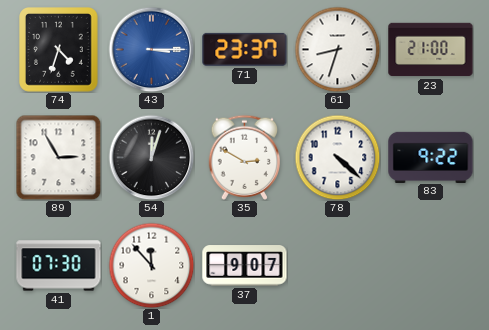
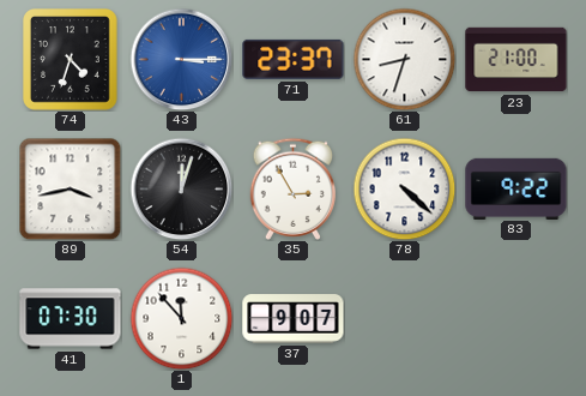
89: 2:55 -> 3:43
35: 2:50 -> 2:55
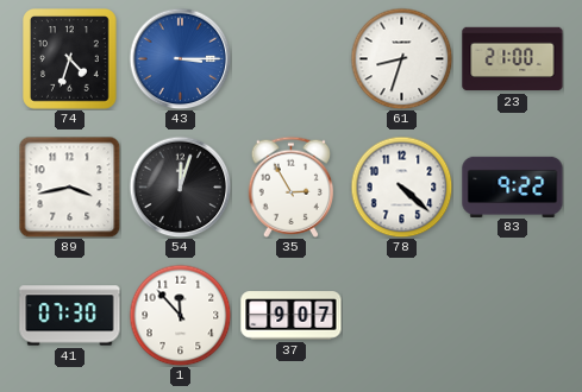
71: 23:37 -> none
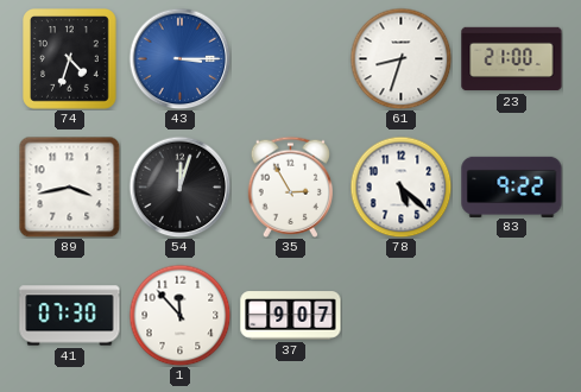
78: 4:22 -> 5:22
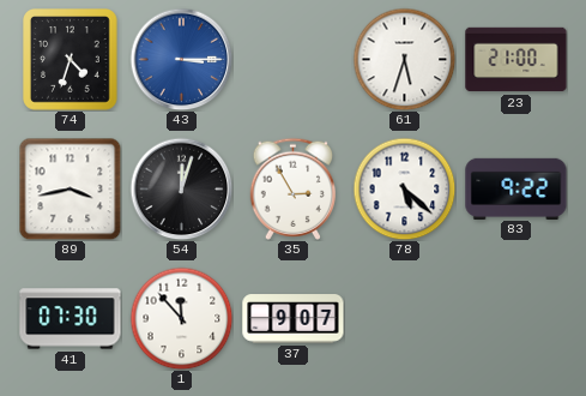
61: 8:33 -> 5:33
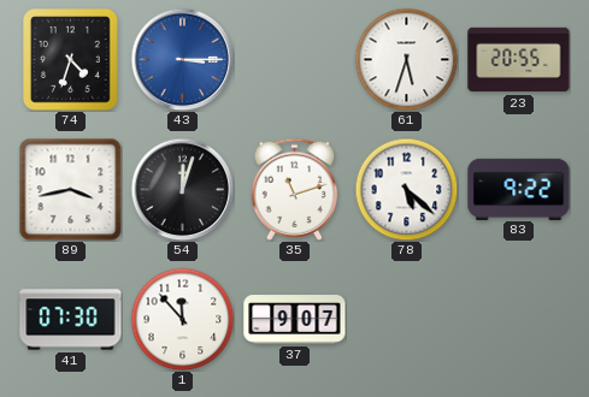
23: 21:00 -> 20:55
35: 2:55 -> 11:12
